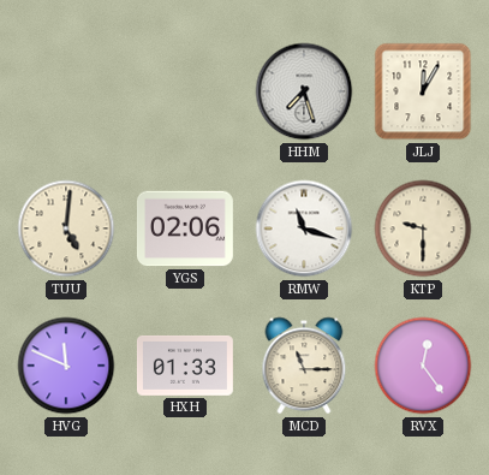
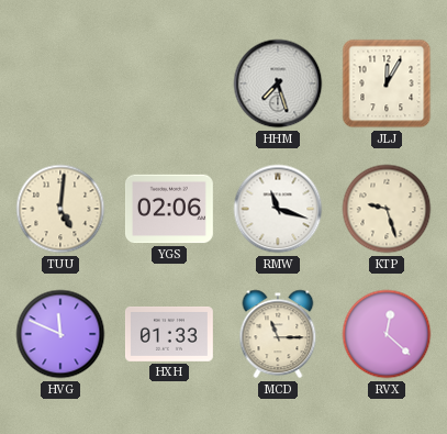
KTP: 9:30 -> 9:27
RVX: 12:24 -> 12:22
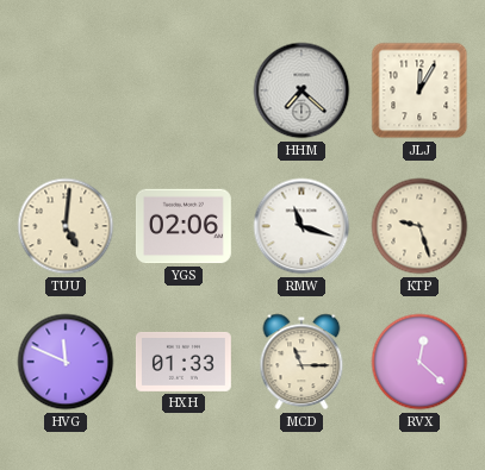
HHM: 7:27 -> 7:22
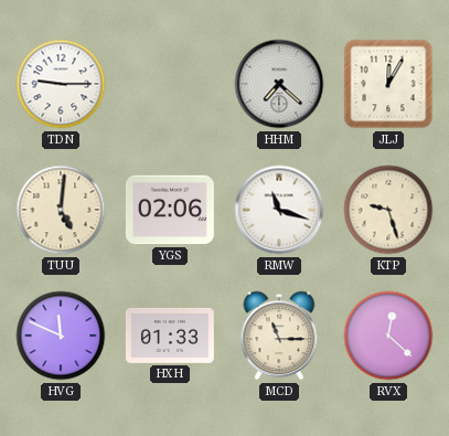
TDN: none -> 9:15
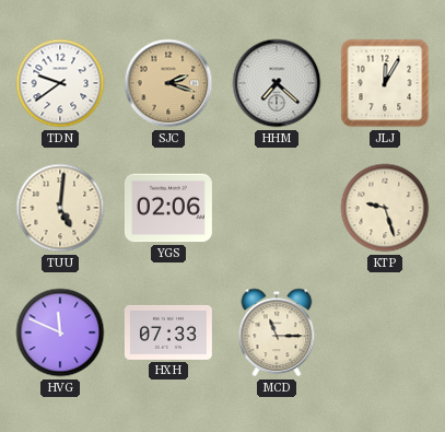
TDN: 9:15 -> 9:39
SJC: none -> 2:18
RMW: 11:18 -> none
HXH: 01:33 -> 07:33
RVX: 12:22 -> none
